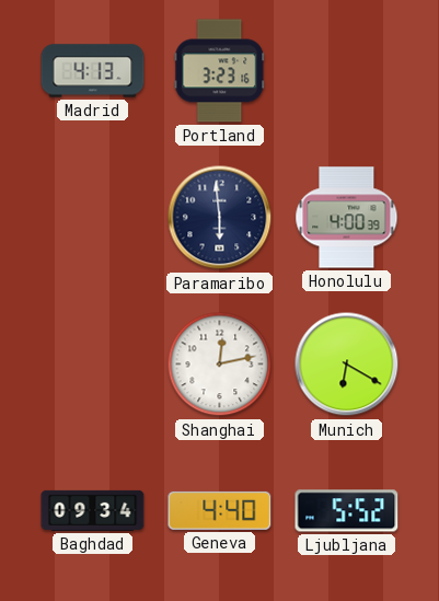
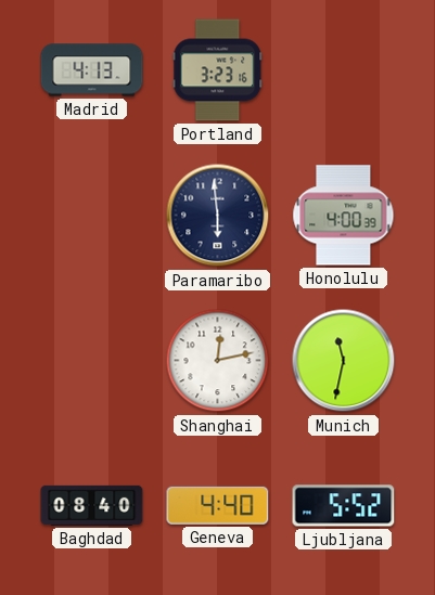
Munich: 6:20 -> 11:32
Baghdad: 09:34 -> 08:40
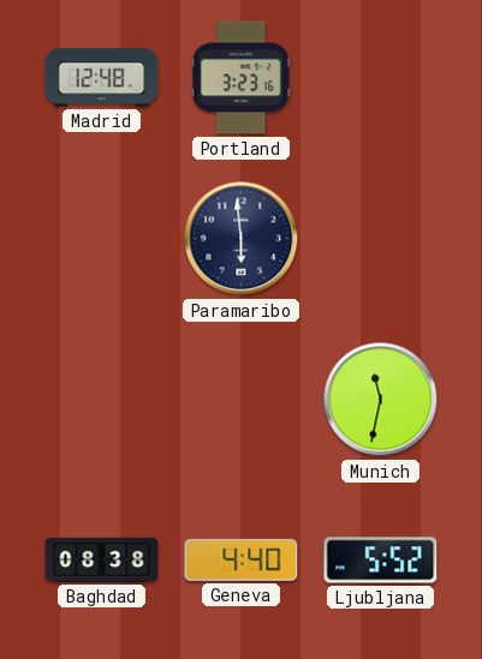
Madrid: 4:13 -> 12:48
Honolulu: 4:00 -> none
Shanghai: 12:13 -> none
Baghdad: 08:40 -> 08:38
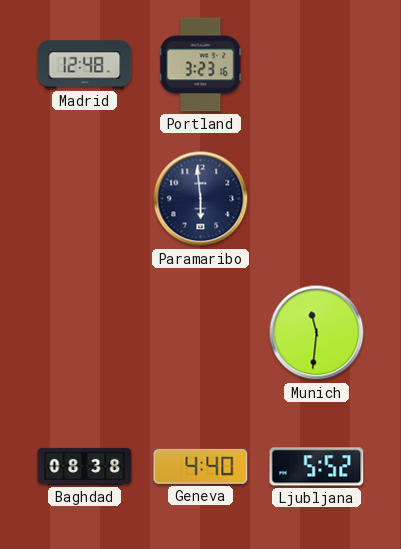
Munich: 11:32 -> 11:31
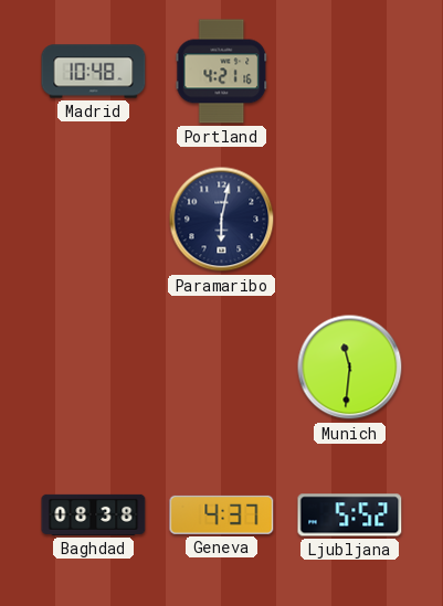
Madrid: 12:48 -> 10:48
Portland: 3:23 -> 4:21
Paramaribo: 5:59 -> 6:02
Geneva: 4:40 -> 4:37
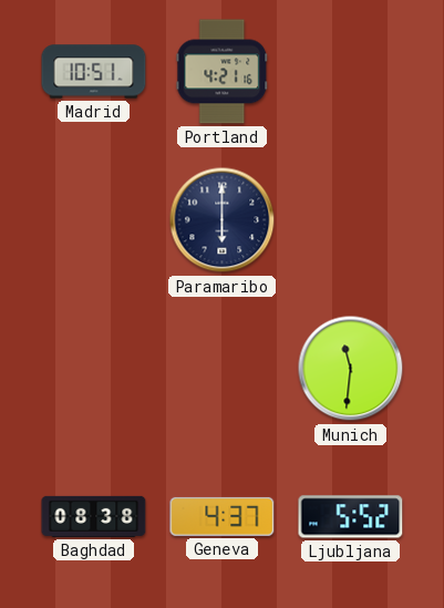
Madrid: 10:48 -> 10:51
Paramaribo: 6:02 -> 6:00
